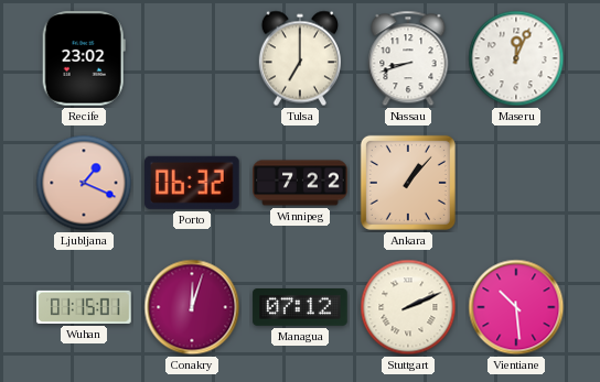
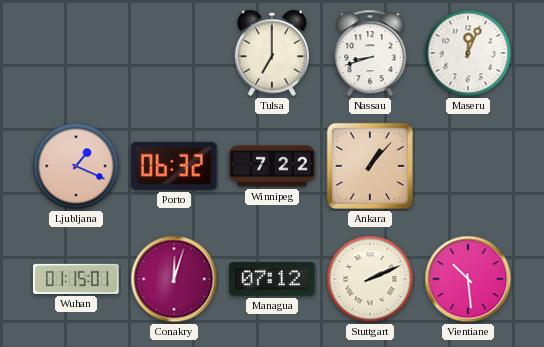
Recife: 23:02 -> none
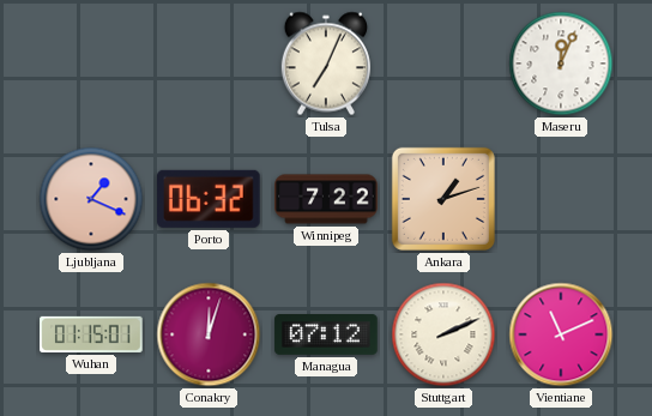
Tulsa: 7:00 -> 7:04
Nassau: 8:42 -> none
Ankara: 1:07 -> 1:12
Vientiane: 10:29 -> 11:11
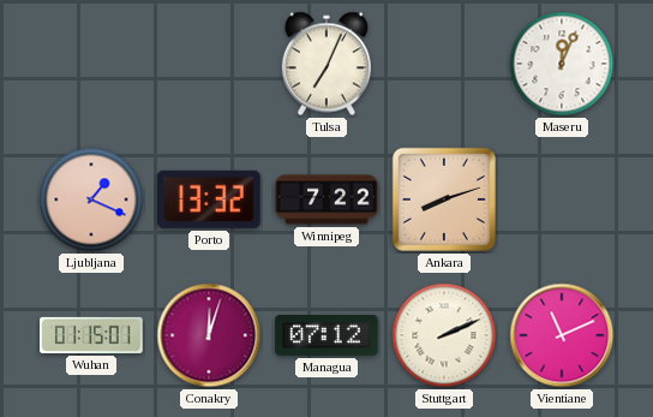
Porto: 06:32 -> 13:32
Ankara: 1:12 -> 8:12
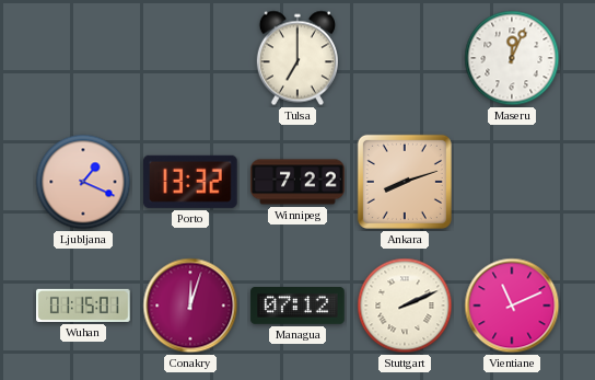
Tulsa: 7:04 -> 7:00
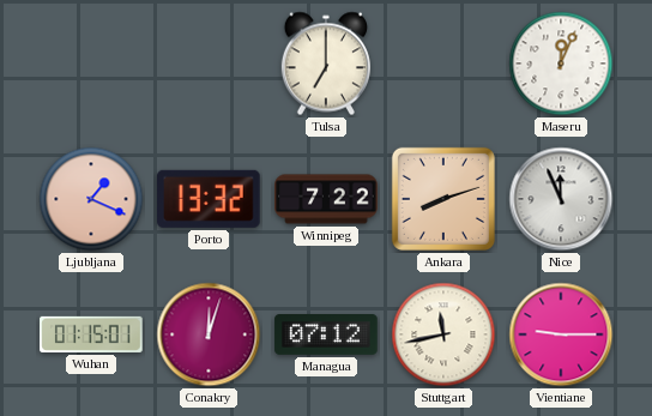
Nice: none -> 11:56
Stuttgart: 2:11 -> 11:43
Vientiane: 11:11 -> 9:15
